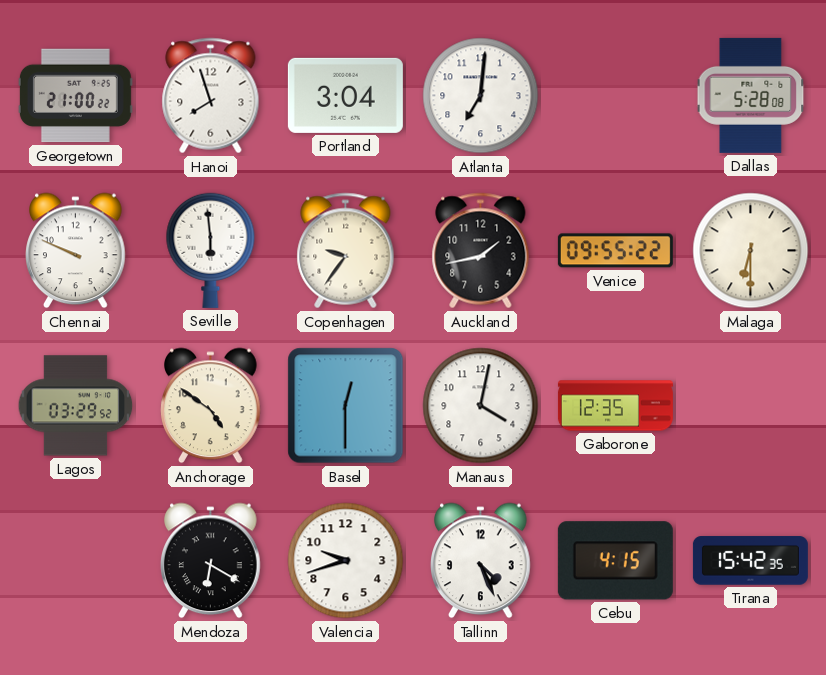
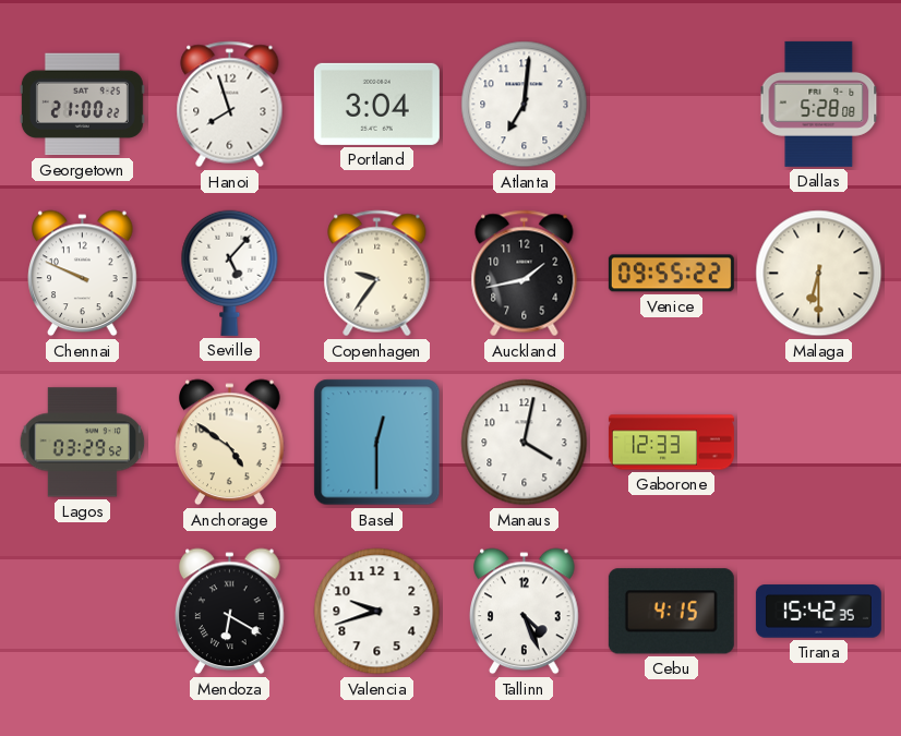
Seville: 5:59 -> 5:07
Gaborone: 12:35 -> 12:33
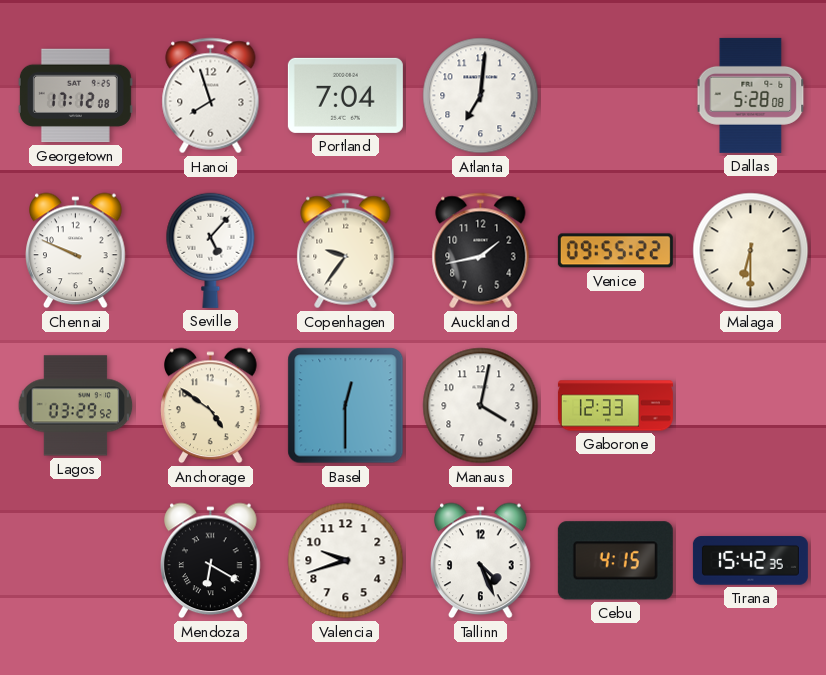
Georgetown: 21:00 -> 17:12
Portland: 3:04 -> 7:04
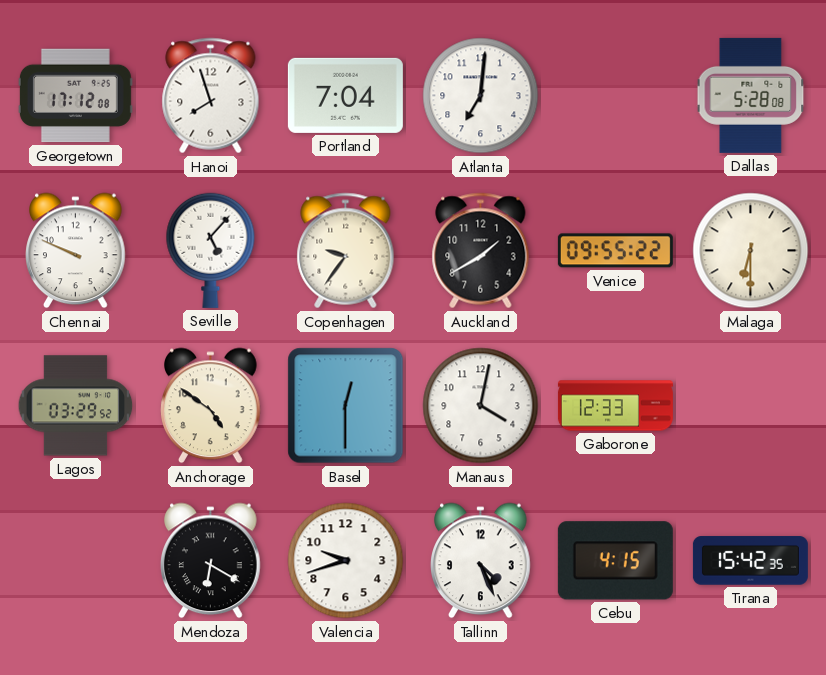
Auckland: 1:43 -> 1:40
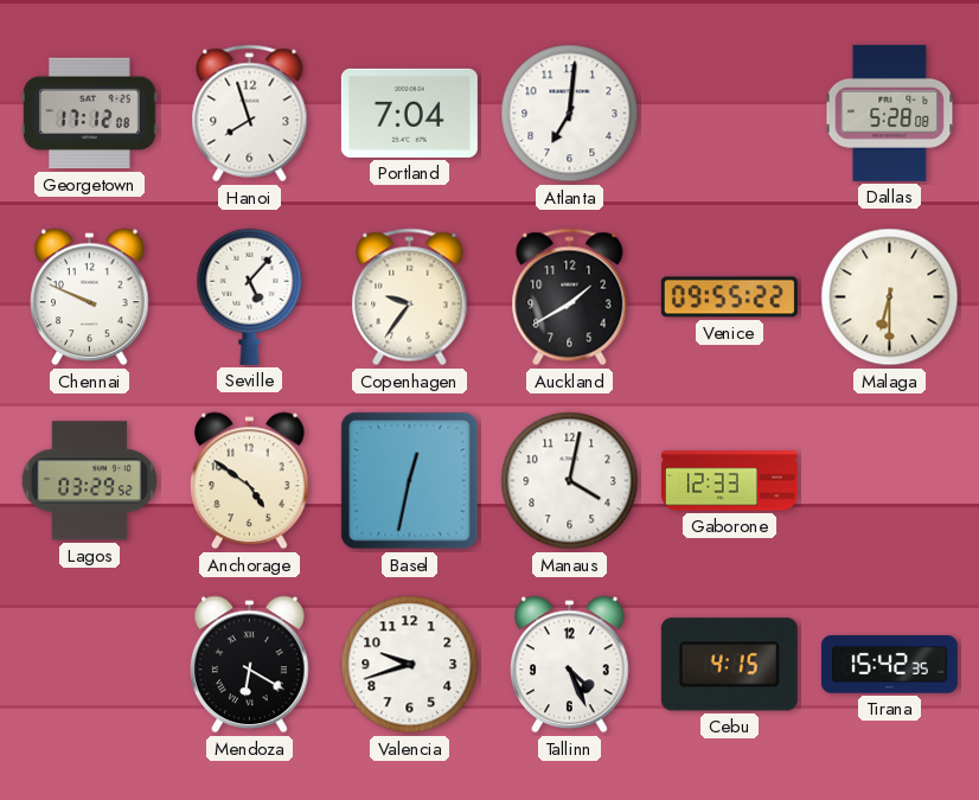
Basel: 12:30 -> 12:32
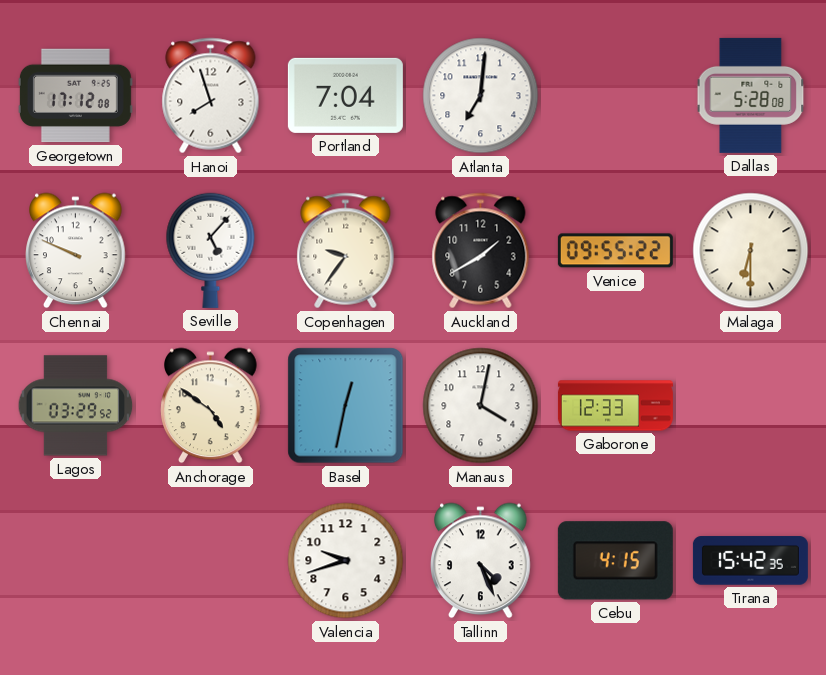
Mendoza: 6:20 -> none
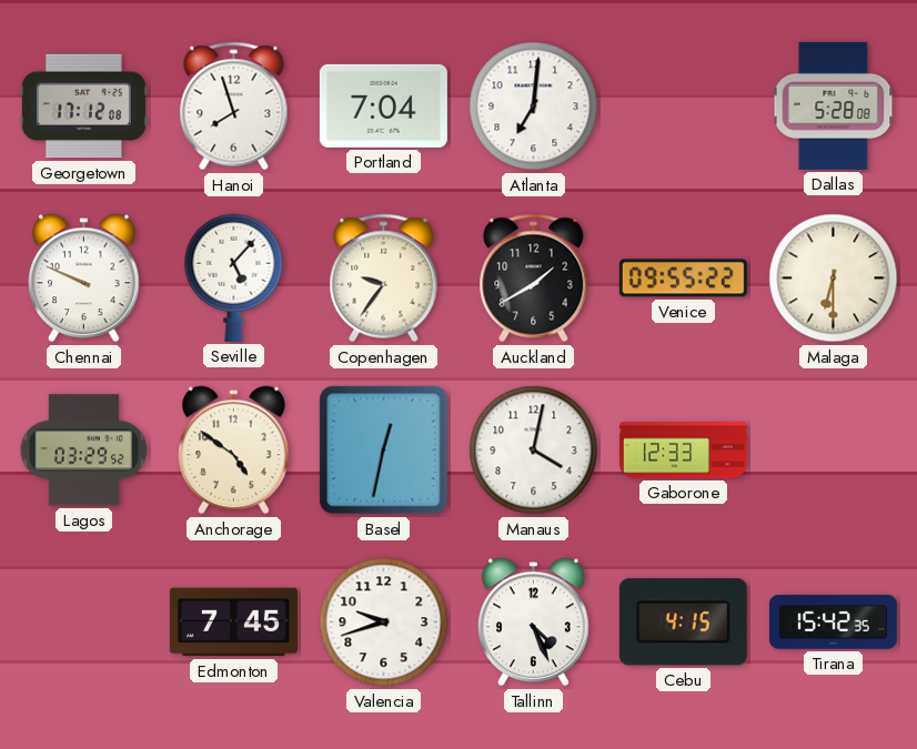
Edmonton: none -> 7:45
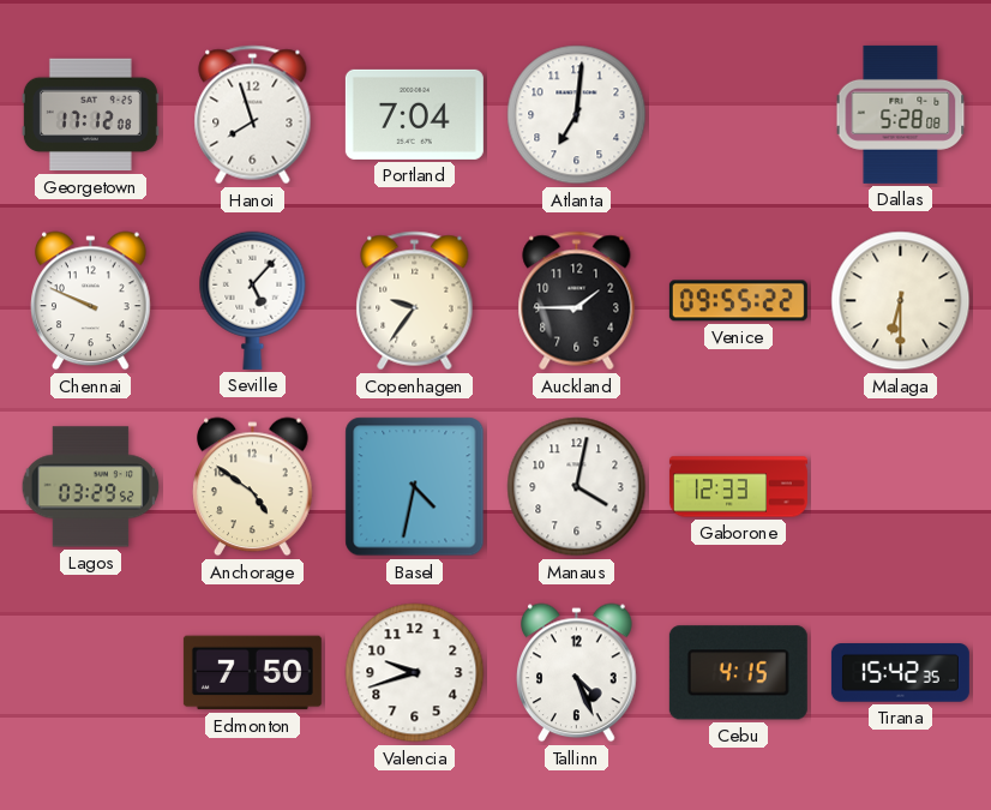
Auckland: 1:40 -> 1:45
Basel: 12:32 -> 4:32
Edmonton: 7:45 -> 7:50
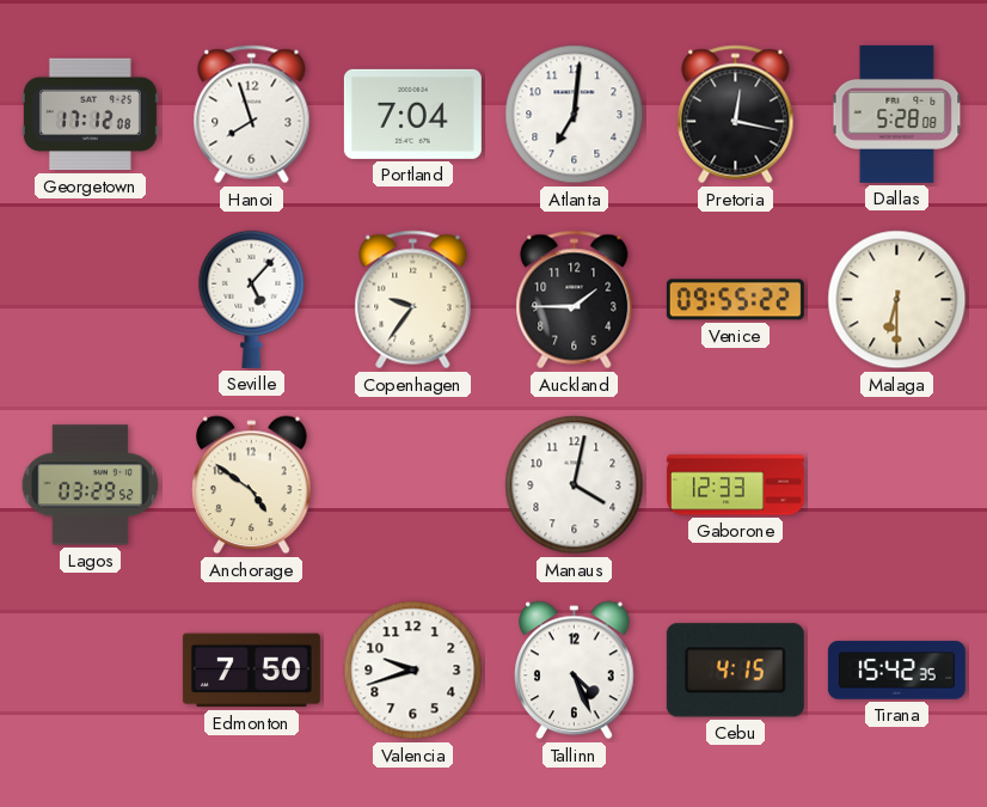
Pretoria: none -> 12:17
Chennai: 9:49 -> none
Basel: 4:32 -> none
